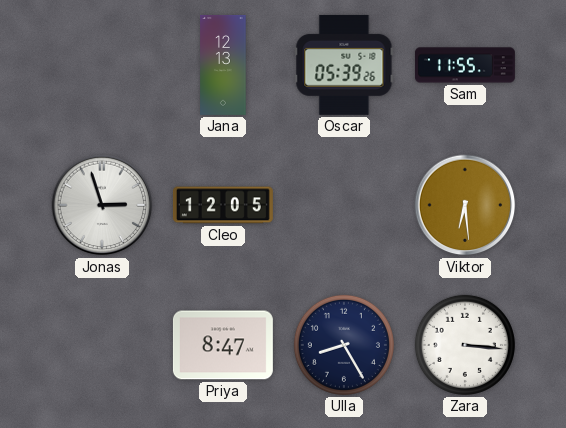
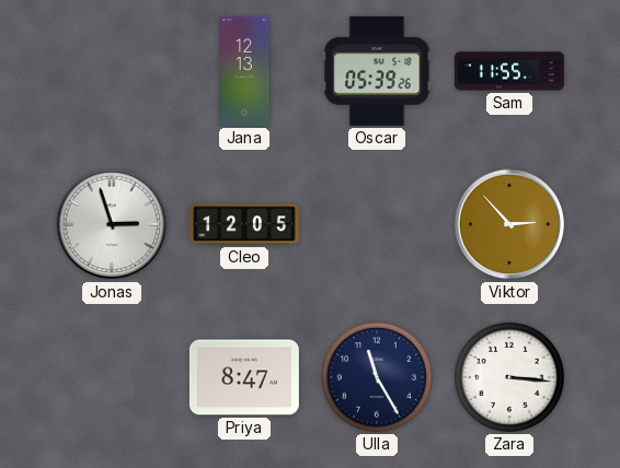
Viktor: 6:29 -> 2:53
Ulla: 8:25 -> 11:25
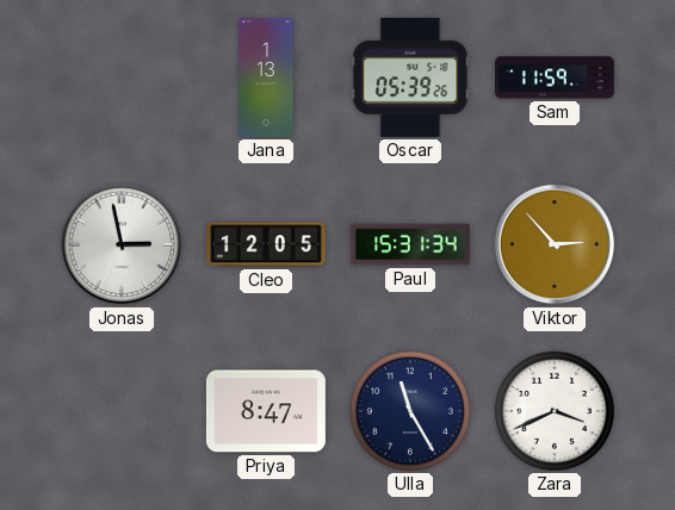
Jana: 12:13 -> 1:13
Sam: 11:55 -> 11:59
Jonas: 2:57 -> 2:58
Paul: none -> 15:31
Zara: 3:16 -> 3:41
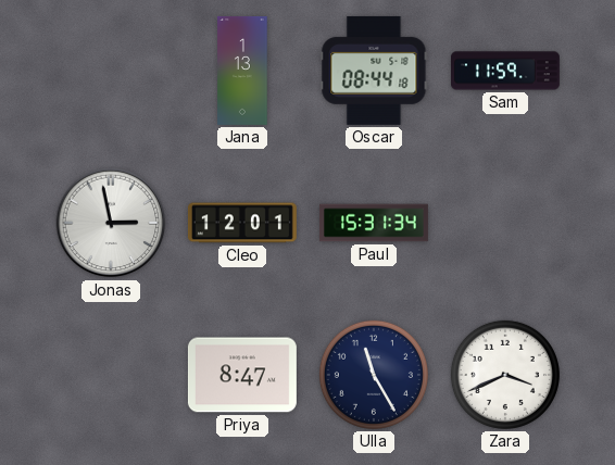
Oscar: 05:39 -> 08:44
Cleo: 12:05 -> 12:01
Viktor: 2:53 -> none
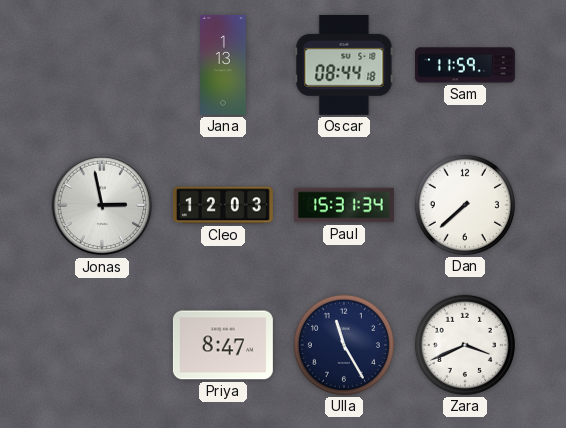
Cleo: 12:01 -> 12:03
Dan: none -> 7:38
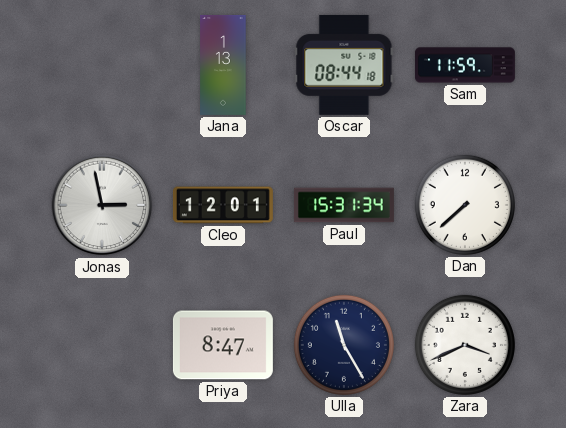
Cleo: 12:03 -> 12:01
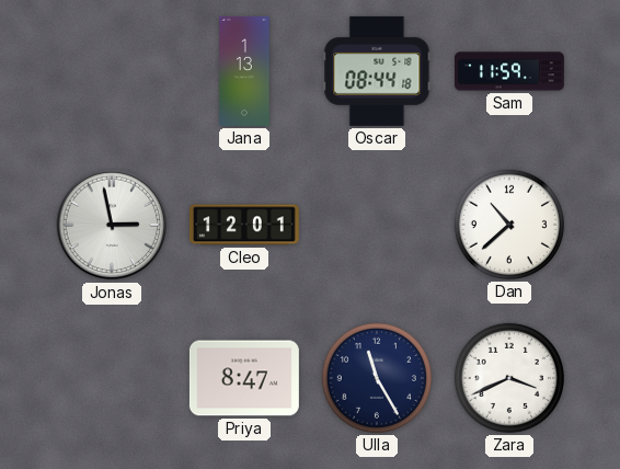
Paul: 15:31 -> none
Dan: 7:38 -> 10:38
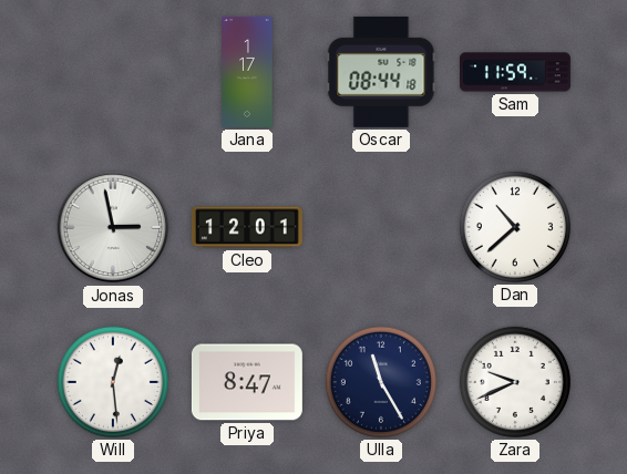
Jana: 1:13 -> 1:17
Will: none -> 12:29
Zara: 3:41 -> 9:41
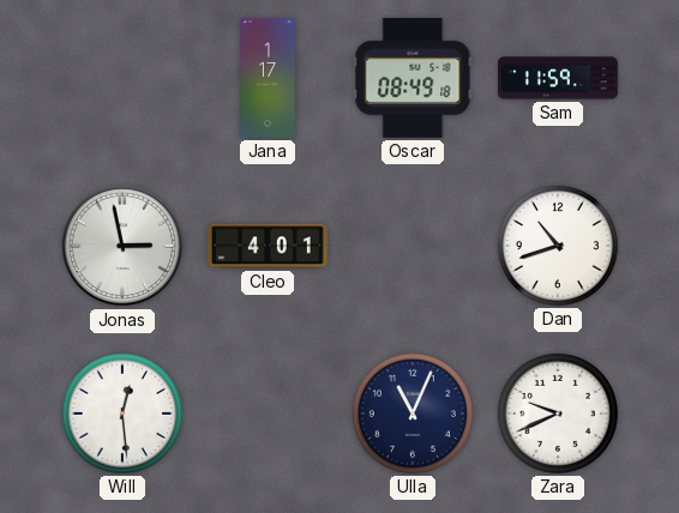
Oscar: 08:44 -> 08:49
Cleo: 12:01 -> 4:01
Dan: 10:38 -> 10:42
Priya: 8:47 -> none
Ulla: 11:25 -> 11:04
